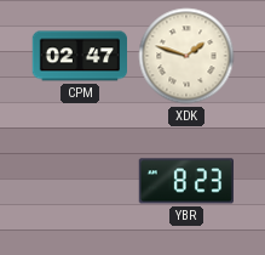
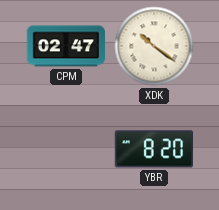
XDK: 1:48 -> 10:21
YBR: 8:23 -> 8:20
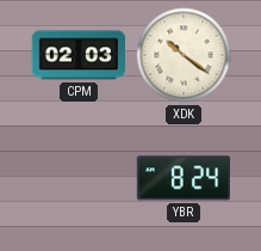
CPM: 02:47 -> 02:03
YBR: 8:20 -> 8:24
